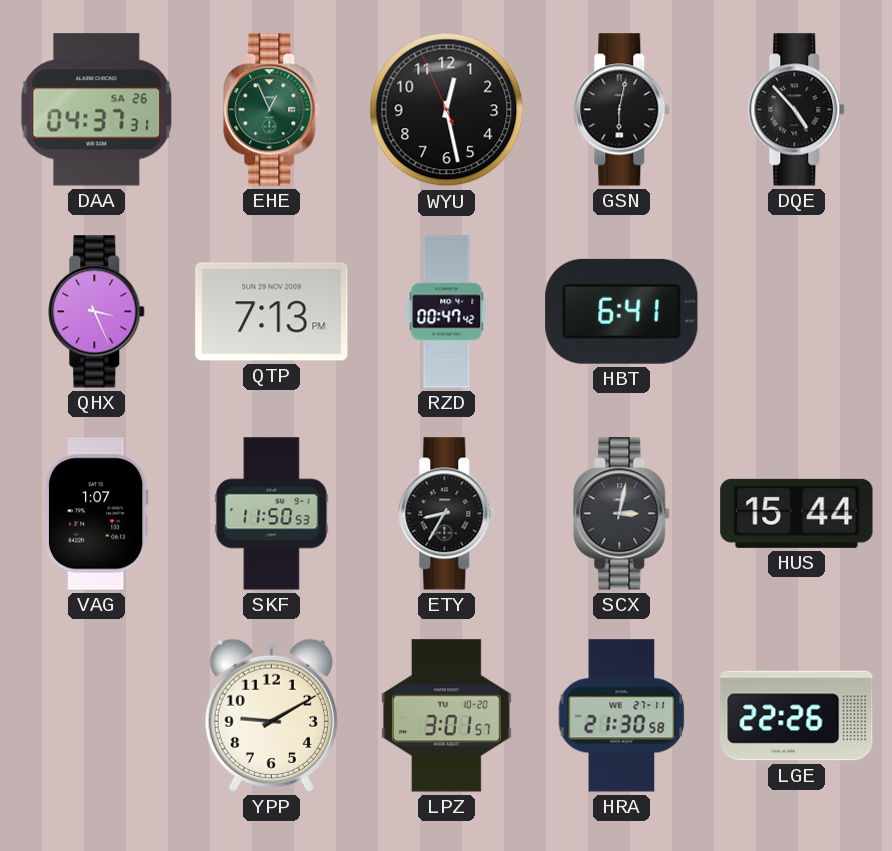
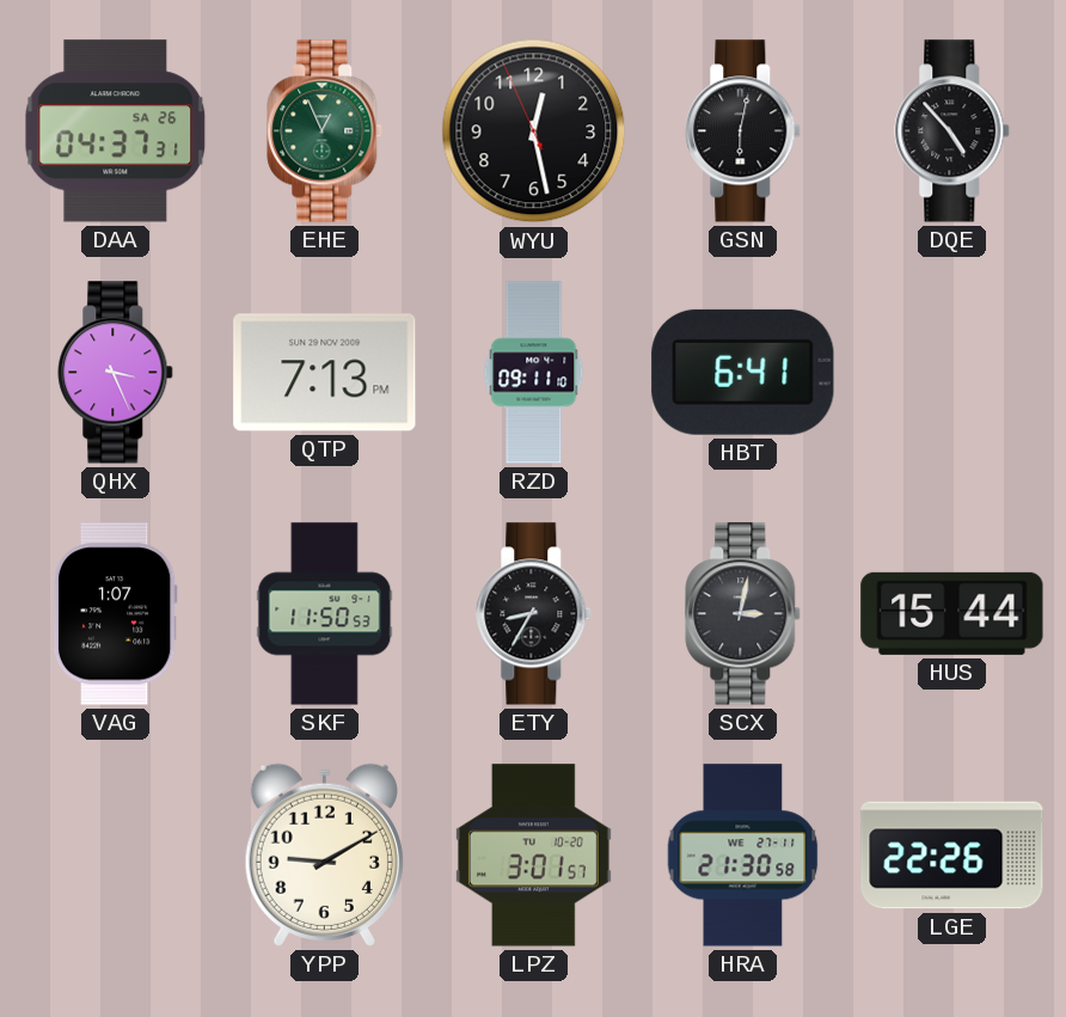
RZD: 00:47 -> 09:11
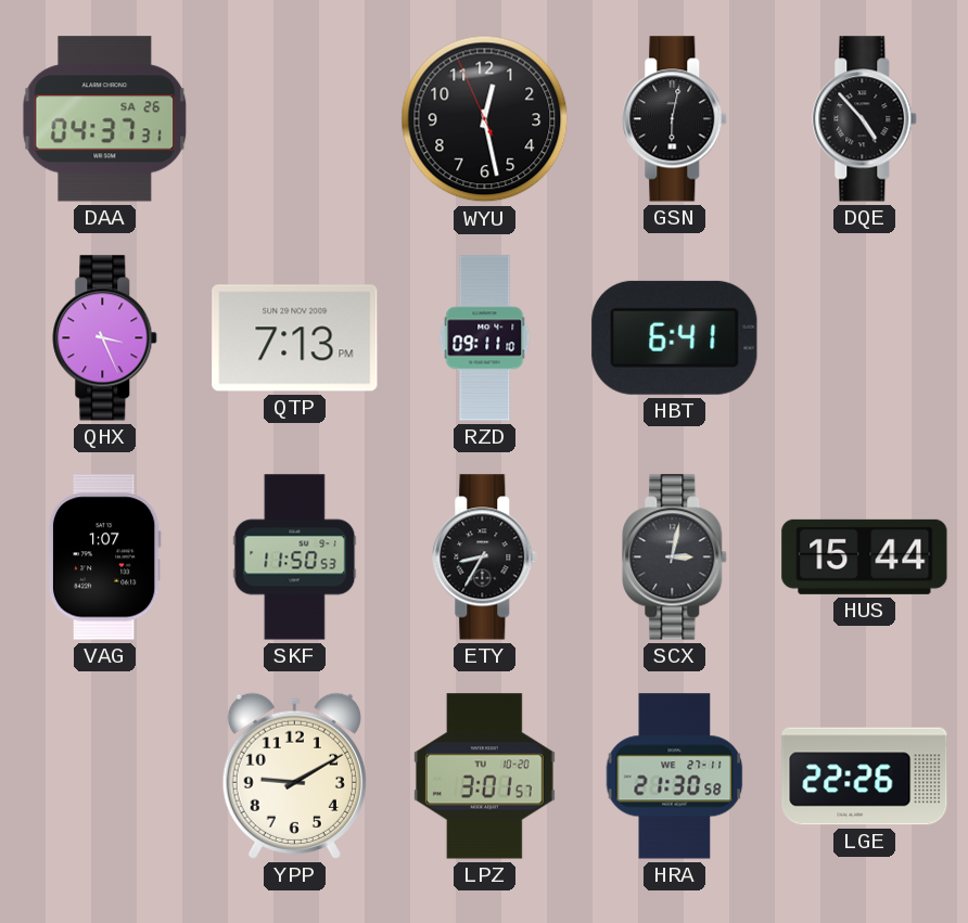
EHE: 12:56 -> none
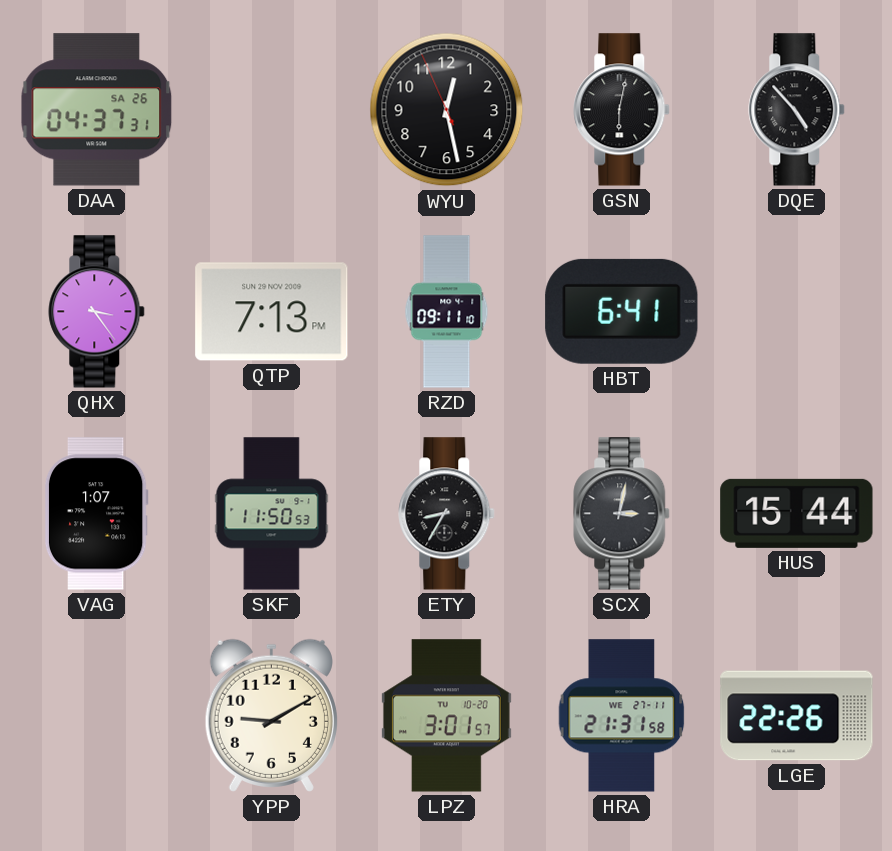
QHX: 3:26 -> 3:24
HRA: 21:30 -> 21:31
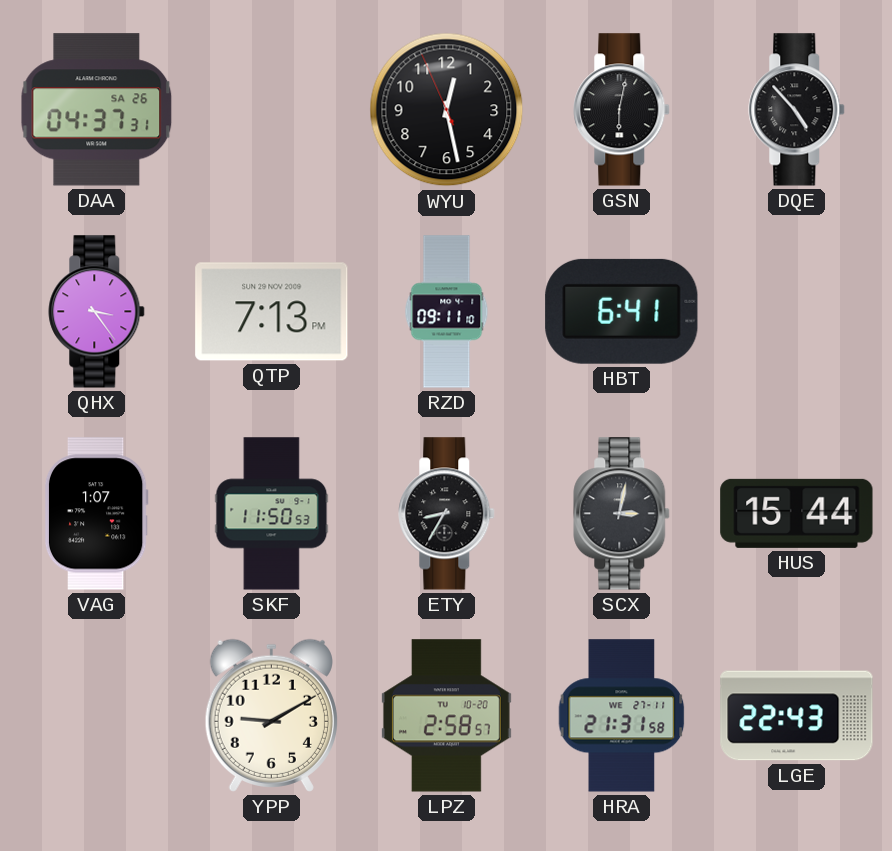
LPZ: 3:01 -> 2:58
LGE: 22:26 -> 22:43
